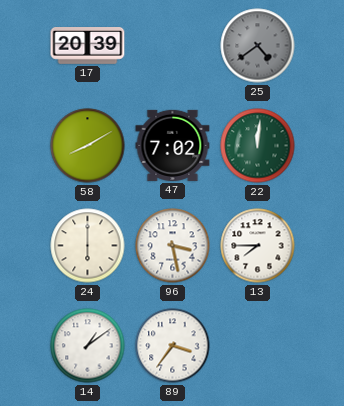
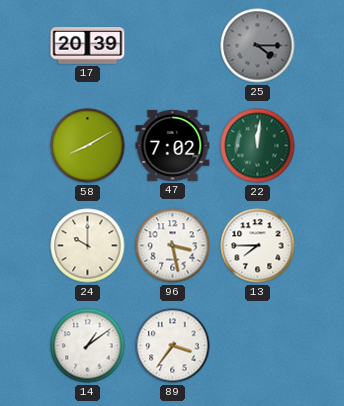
25: 4:39 -> 4:15
24: 6:00 -> 10:00
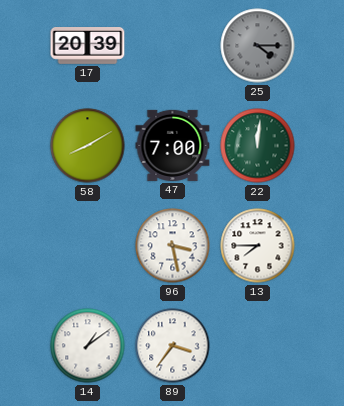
47: 7:02 -> 7:00
24: 10:00 -> none
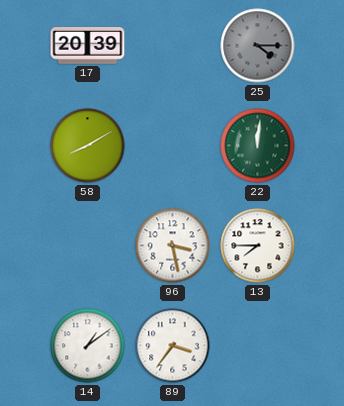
47: 7:00 -> none
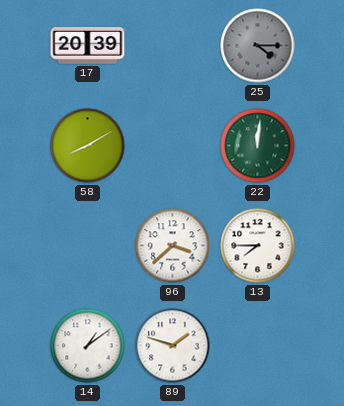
96: 3:28 -> 3:38
89: 3:36 -> 1:48
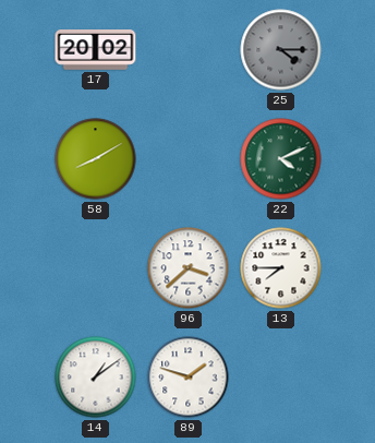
17: 20:39 -> 20:02
22: 12:01 -> 4:11
